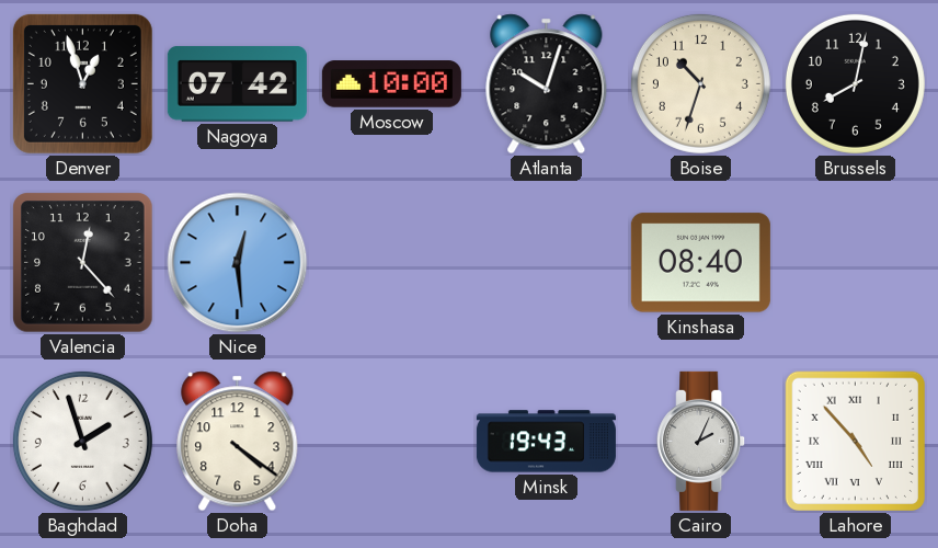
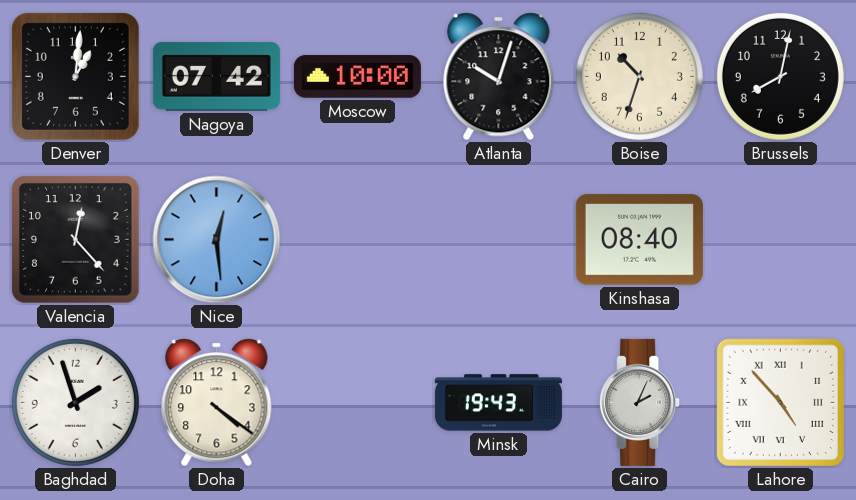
Denver: 12:57 -> 1:01
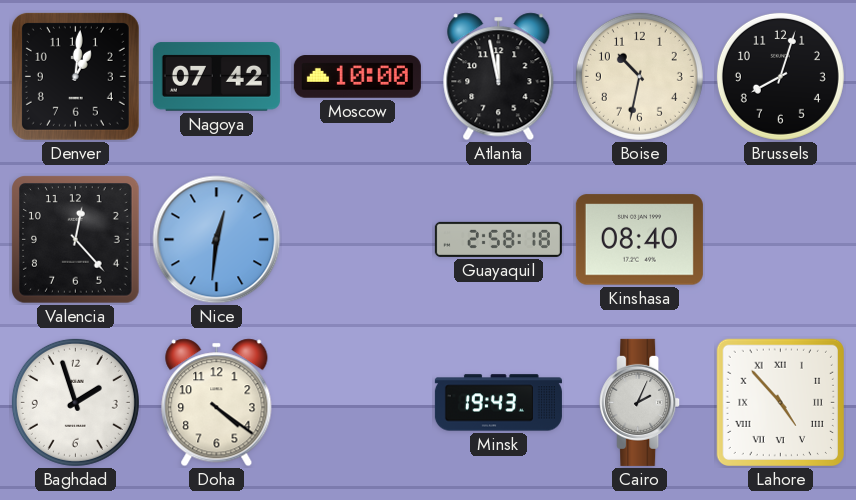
Atlanta: 10:03 -> 11:58
Boise: 10:33 -> 10:32
Brussels: 8:02 -> 8:03
Nice: 12:29 -> 12:31
Guayaquil: none -> 2:58
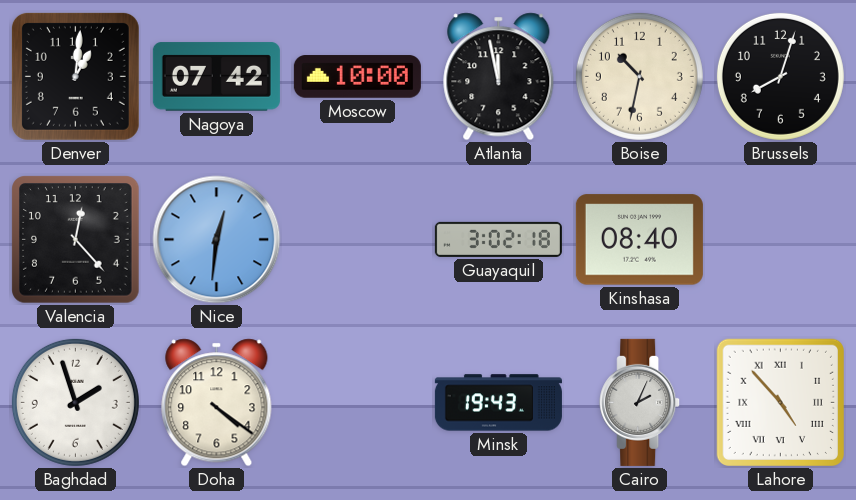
Guayaquil: 2:58 -> 3:02
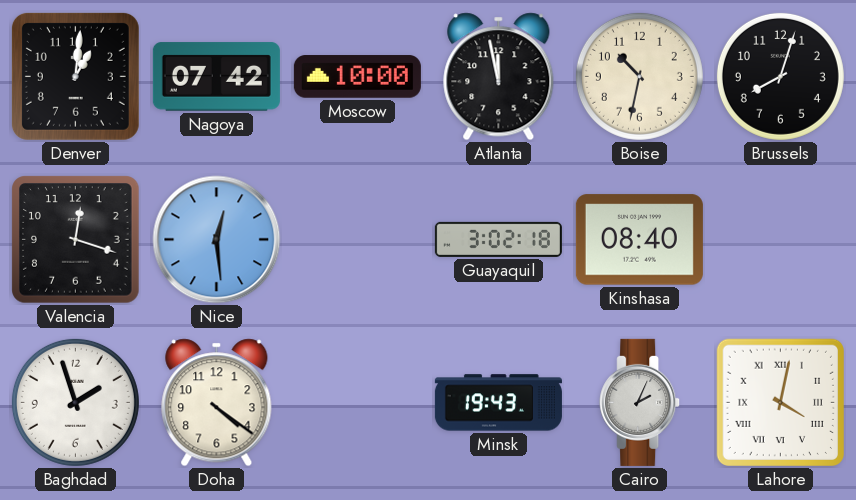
Valencia: 12:23 -> 12:18
Nice: 12:31 -> 12:29
Lahore: 4:53 -> 4:02
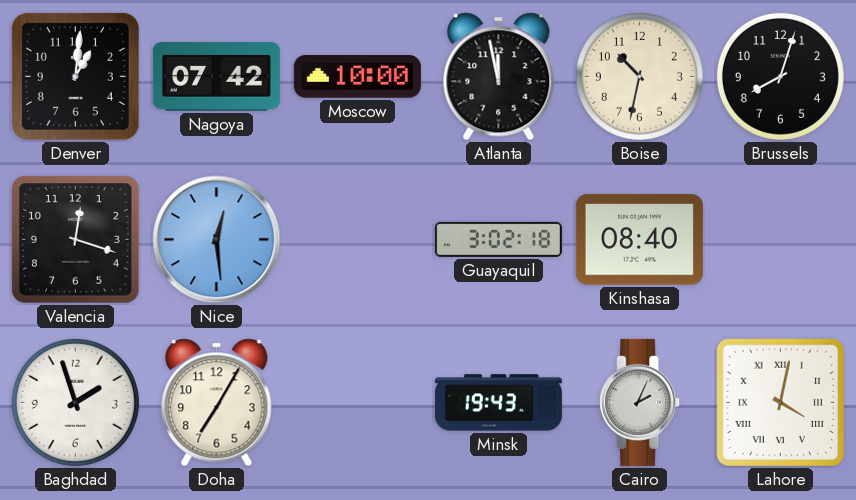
Doha: 4:21 -> 7:05
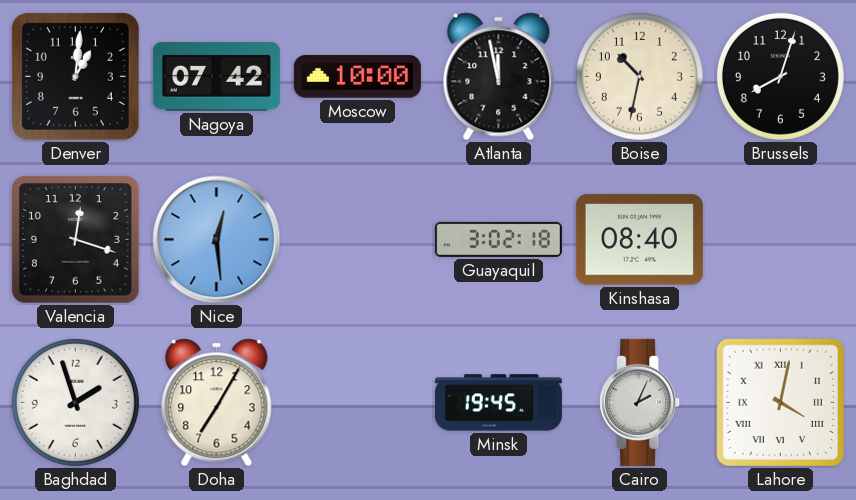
Minsk: 19:43 -> 19:45
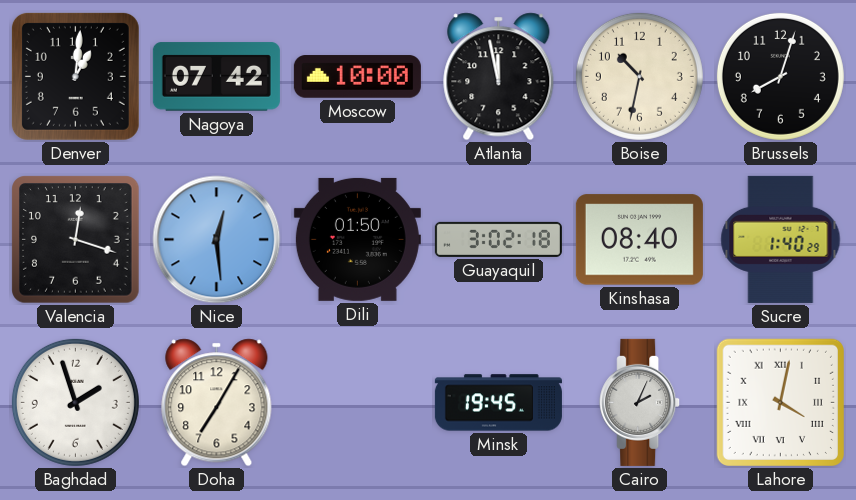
Dili: none -> 01:50
Sucre: none -> 1:40
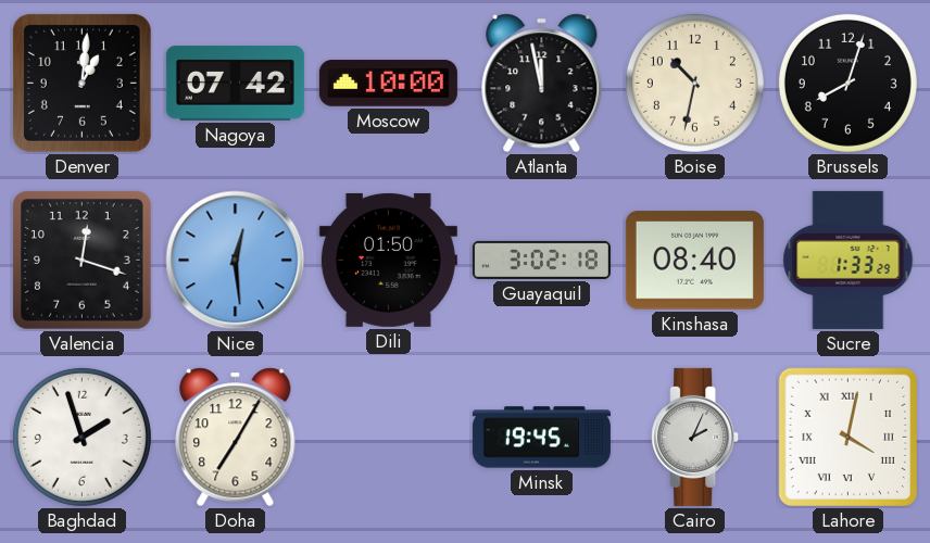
Sucre: 1:40 -> 1:33
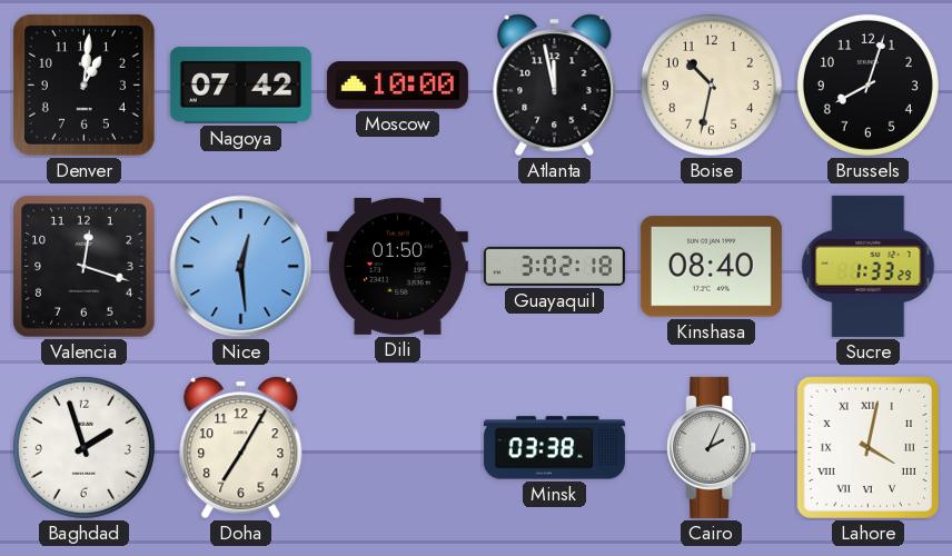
Minsk: 19:45 -> 03:38
